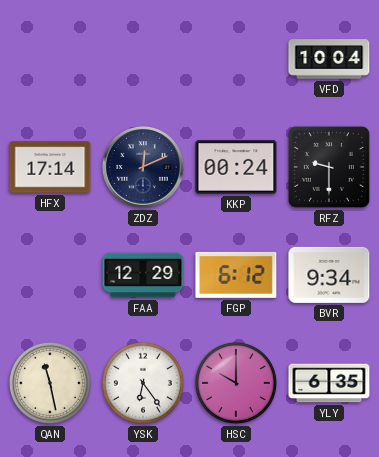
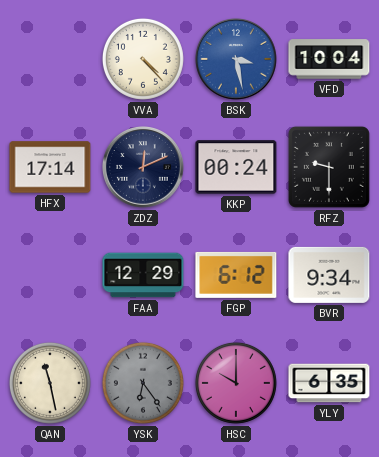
VVA: none -> 4:23
BSK: none -> 3:28
YSK dial: white -> grey
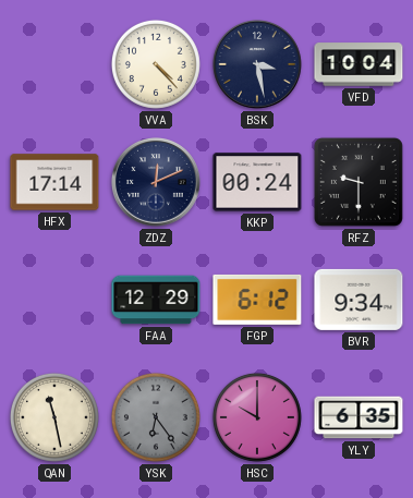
BSK dial: blue -> navy
